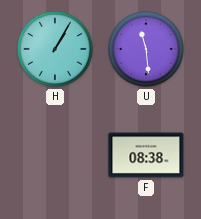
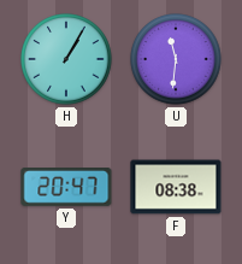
U: 11:29 -> 11:31
Y: none -> 20:47
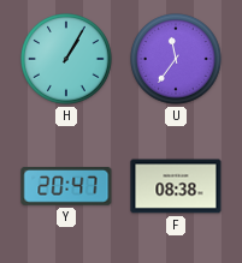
U: 11:31 -> 11:36
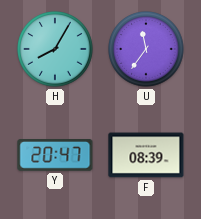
H: 1:05 -> 8:05
F: 08:38 -> 08:39
